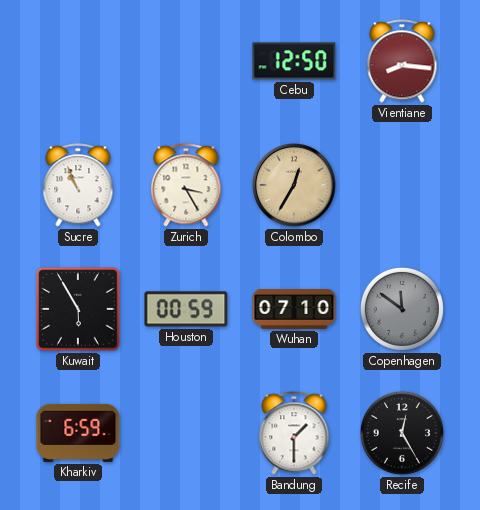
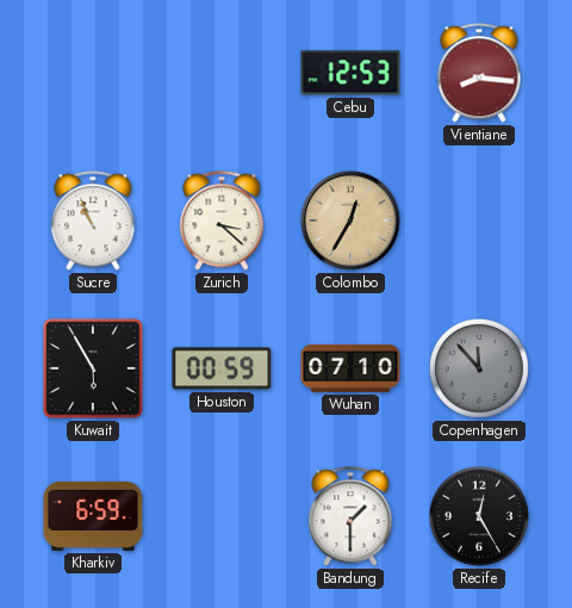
Cebu: 12:50 -> 12:53
Zurich: 3:25 -> 3:22
Copenhagen: 11:51 -> 11:53
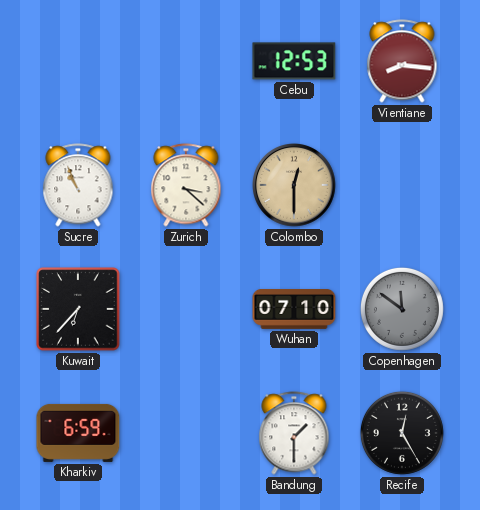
Colombo: 12:35 -> 12:30
Kuwait: 5:55 -> 6:37
Houston: 00:59 -> none
Copenhagen: 11:53 -> 11:51
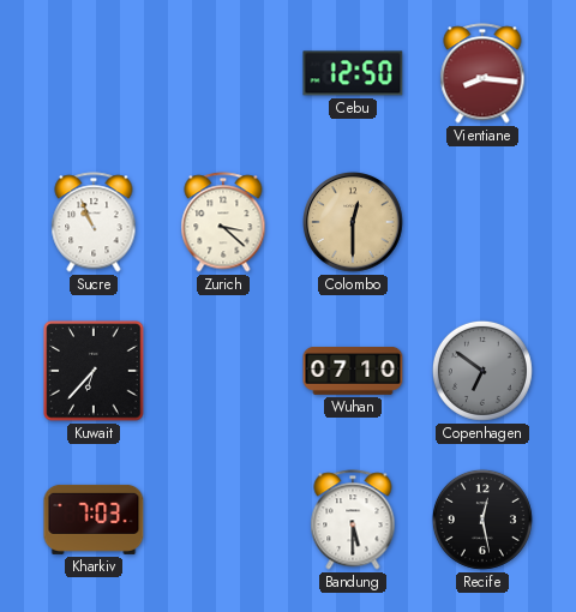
Cebu: 12:53 -> 12:50
Copenhagen: 11:51 -> 6:51
Kharkiv: 6:59 -> 7:03
Bandung: 1:30 -> 5:30
Recife: 12:25 -> 12:28
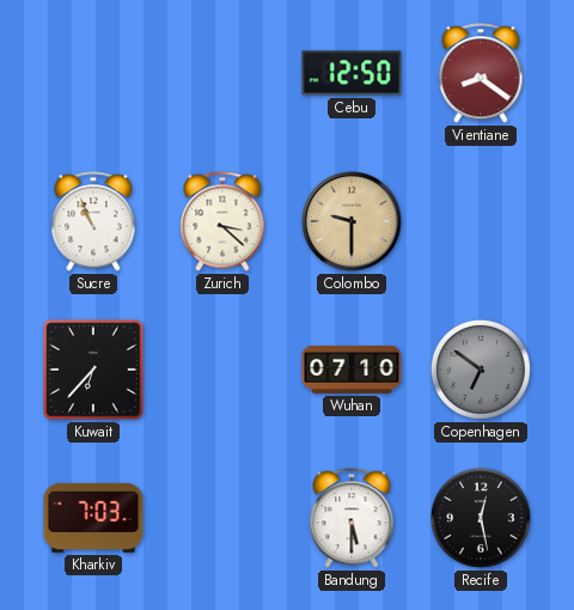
Vientiane: 8:16 -> 8:21
Colombo: 12:30 -> 9:30
